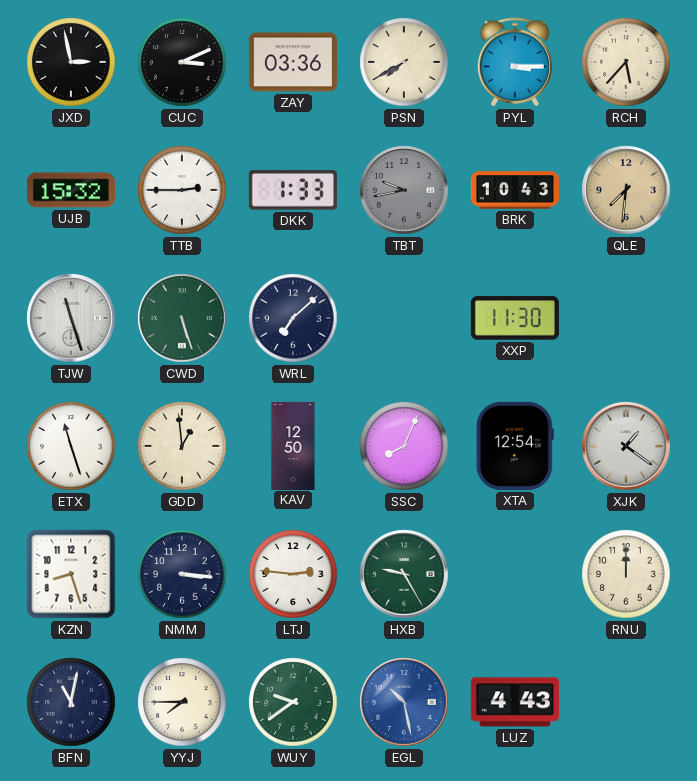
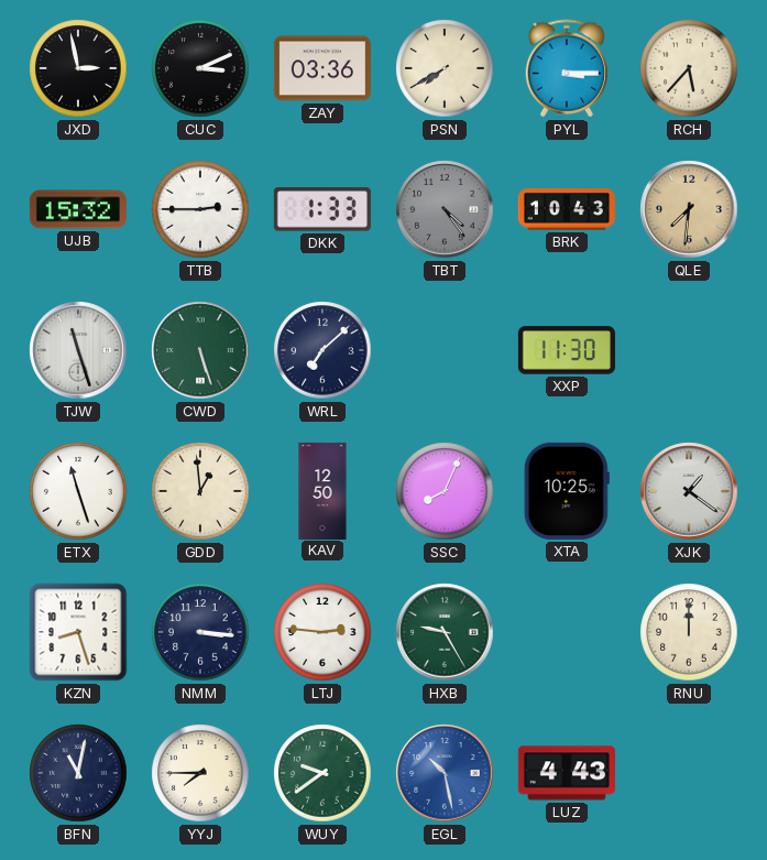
TBT: 9:43 -> 4:24
XTA: 12:54 -> 10:25
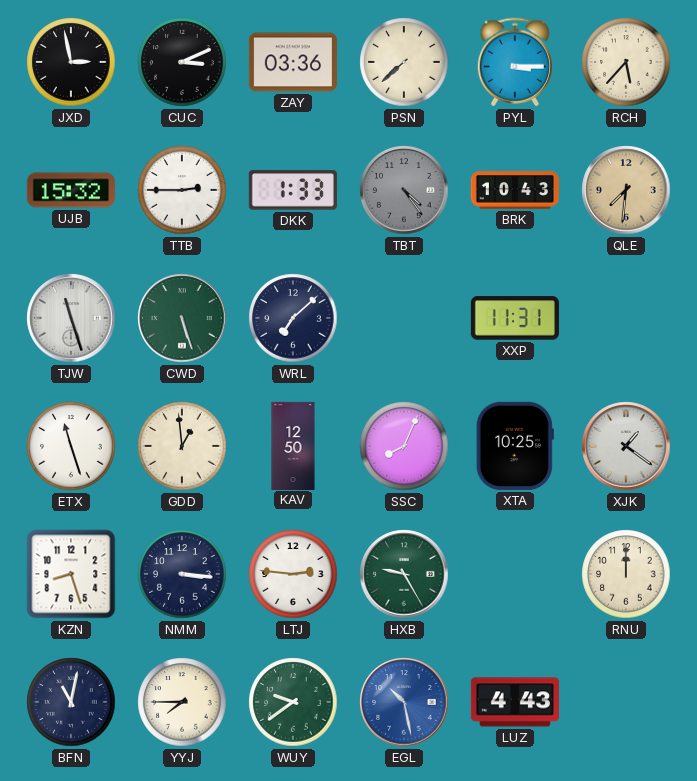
PSN: 7:40 -> 7:38
XXP: 11:30 -> 11:31
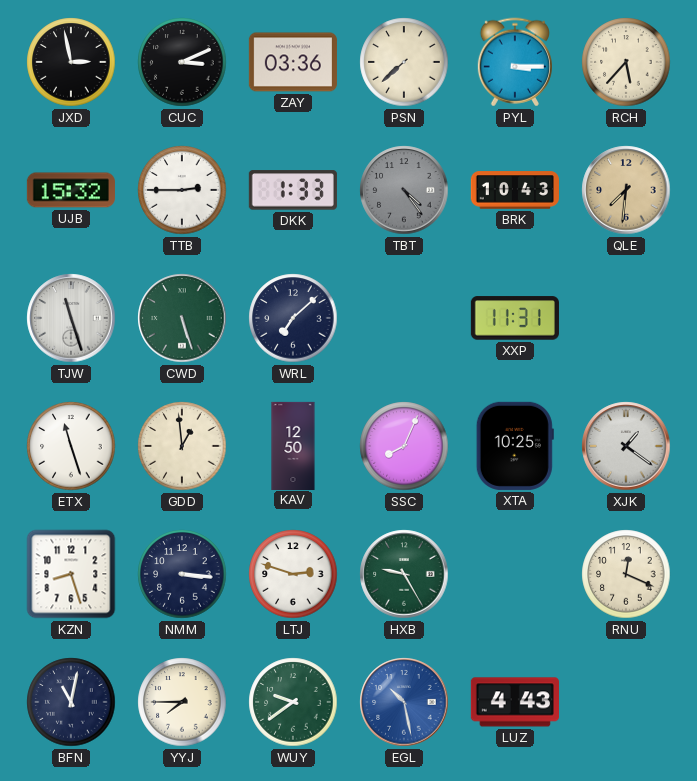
LTJ: 2:46 -> 2:48
RNU: 12:00 -> 12:19
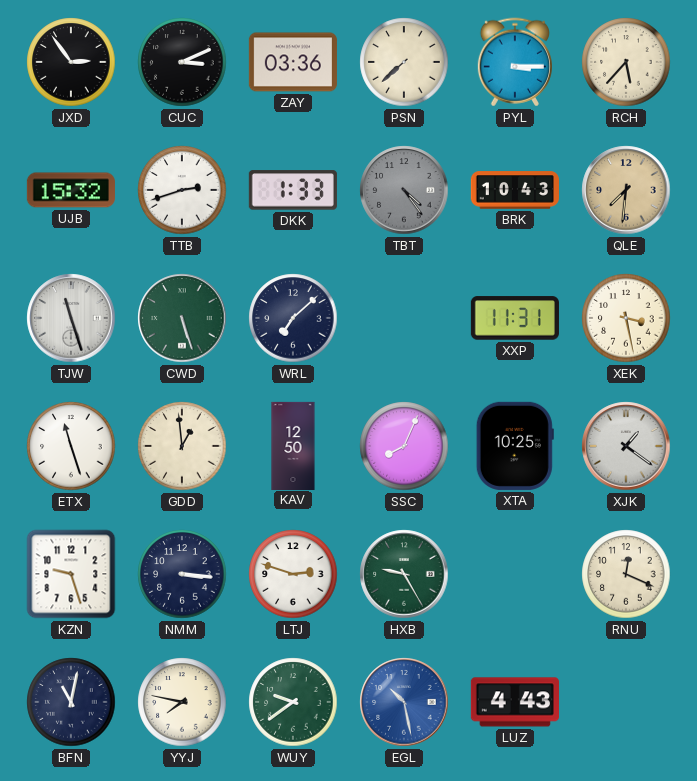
JXD: 2:58 -> 2:54
TTB: 2:45 -> 2:42
XEK: none -> 3:28
KZN: 8:27 -> 9:27
YYJ: 7:45 -> 7:47
